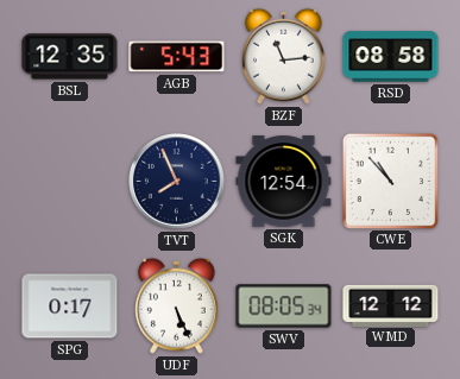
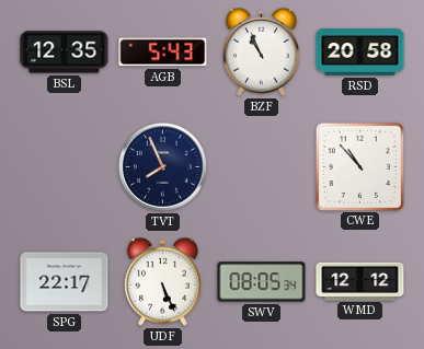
BZF: 11:14 -> 10:56
RSD: 08:58 -> 20:58
SGK: 12:54 -> none
SPG: 0:17 -> 22:17
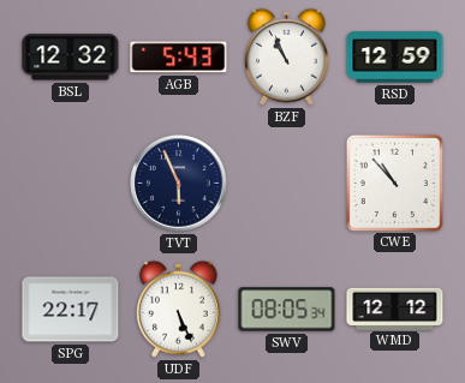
BSL: 12:35 -> 12:32
RSD: 20:58 -> 12:59
TVT: 7:56 -> 5:56
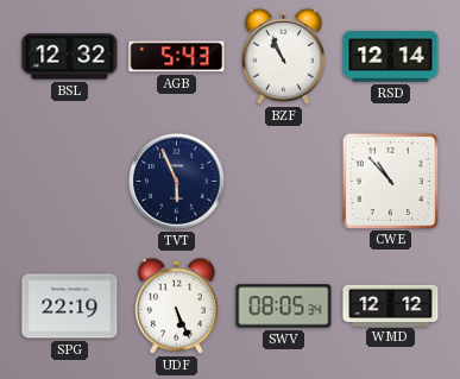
RSD: 12:59 -> 12:14
SPG: 22:17 -> 22:19
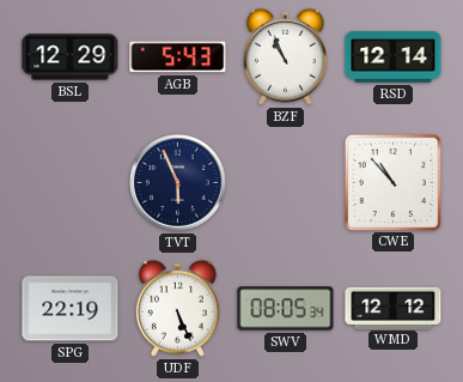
BSL: 12:32 -> 12:29
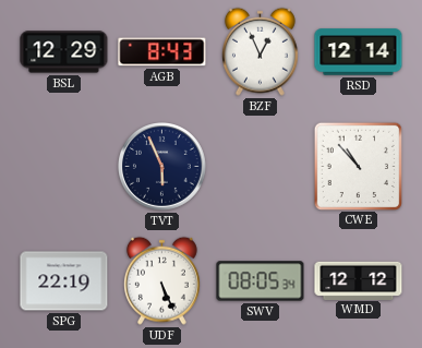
AGB: 5:43 -> 8:43
BZF: 10:56 -> 12:56
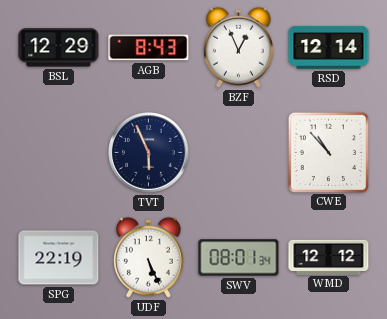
SWV: 08:05 -> 08:01
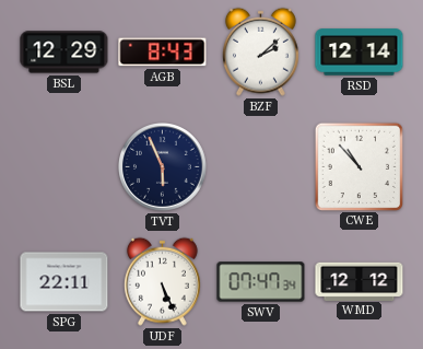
BZF: 12:56 -> 2:08
SPG: 22:19 -> 22:11
SWV: 08:01 -> 07:47
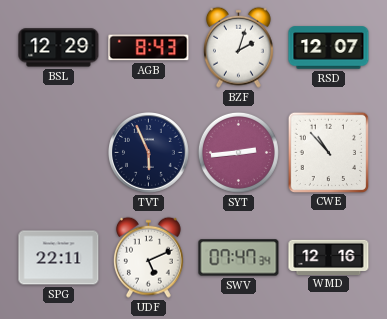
BZF: 2:08 -> 2:03
RSD: 12:14 -> 12:07
SYT: none -> 2:44
UDF: 5:26 -> 5:11
WMD: 12:12 -> 12:16
